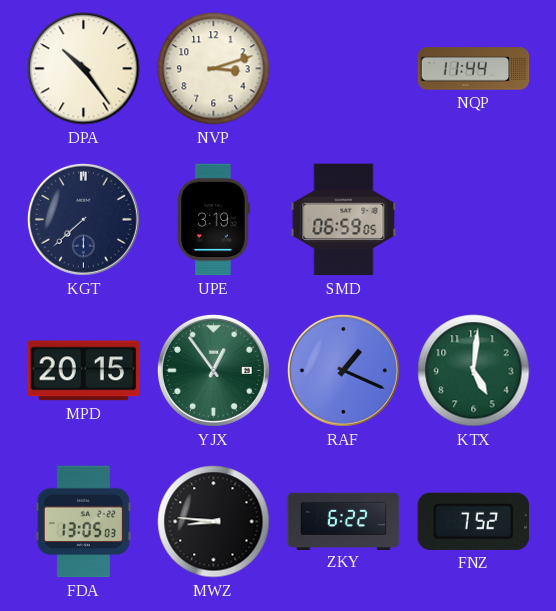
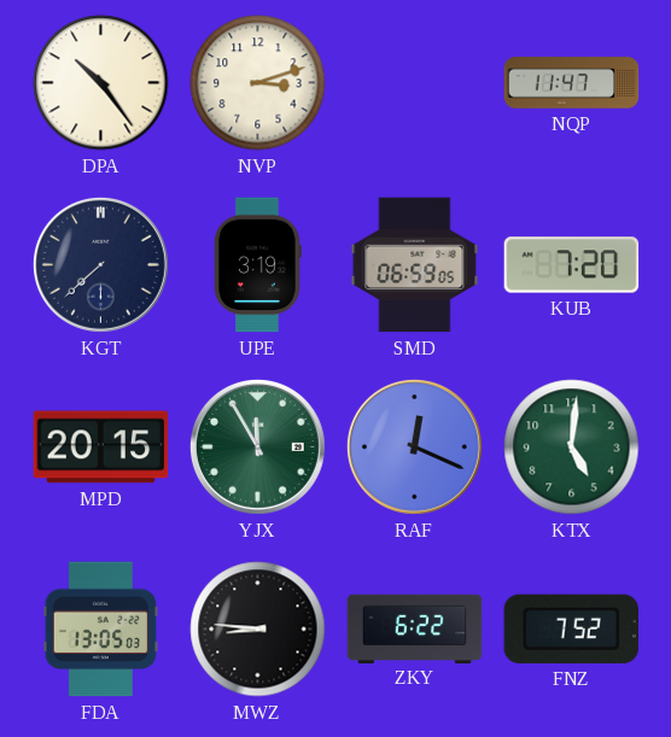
NQP: 11:44 -> 11:47
KUB: none -> 7:20
YJX: 12:54 -> 11:55
RAF: 1:19 -> 12:19
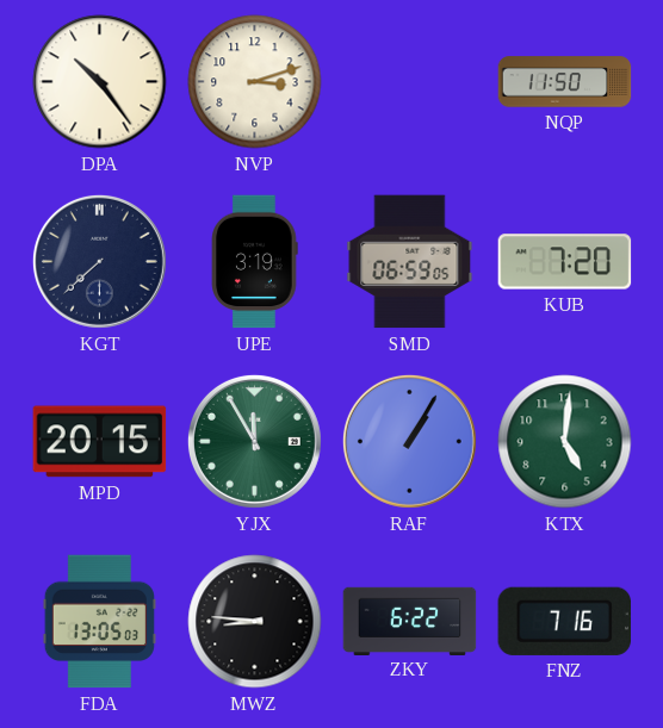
NQP: 11:47 -> 11:50
RAF: 12:19 -> 1:05
FNZ: 7:52 -> 7:16
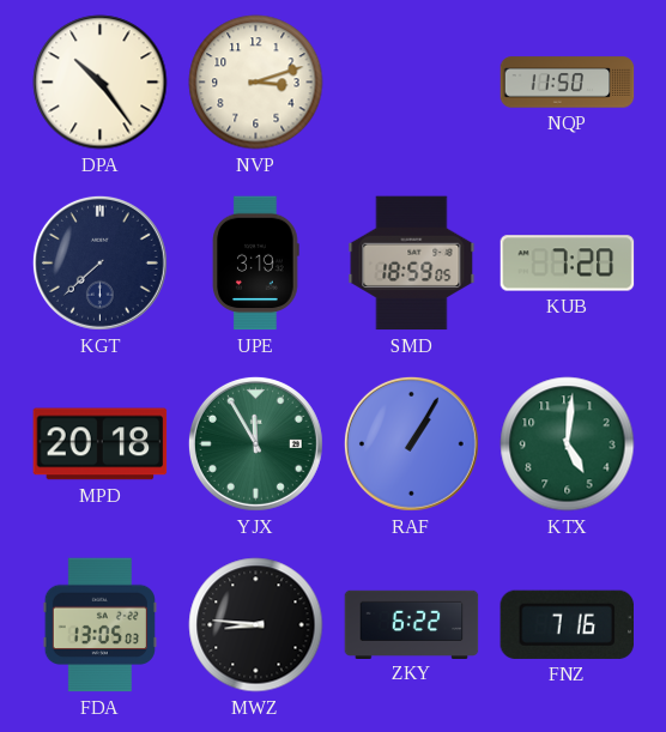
SMD: 06:59 -> 18:59
MPD: 20:15 -> 20:18
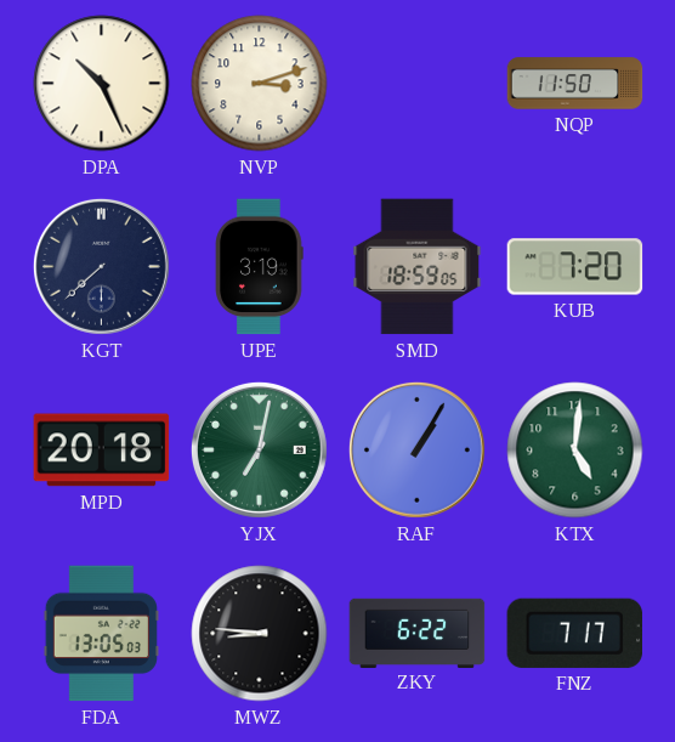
DPA: 10:24 -> 10:26
YJX: 11:55 -> 7:02
FNZ: 7:16 -> 7:17
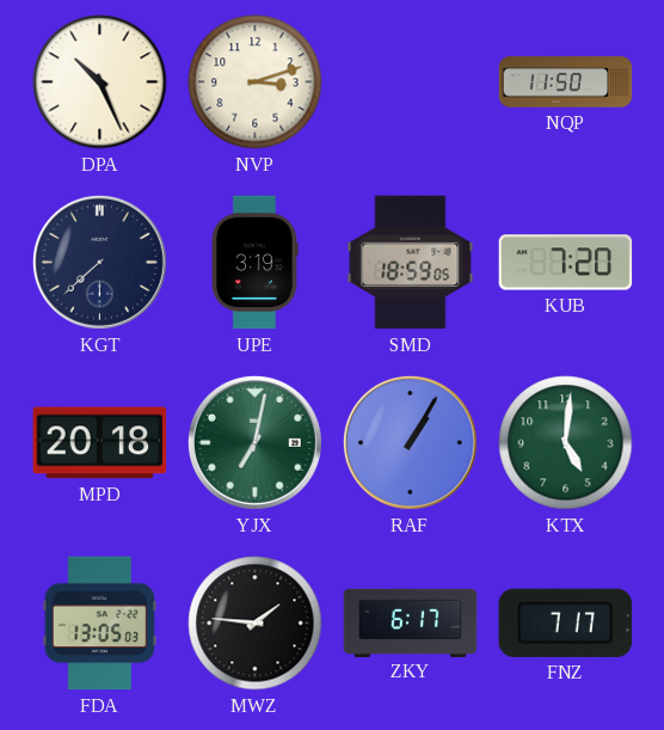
MWZ: 8:46 -> 1:46
ZKY: 6:22 -> 6:17
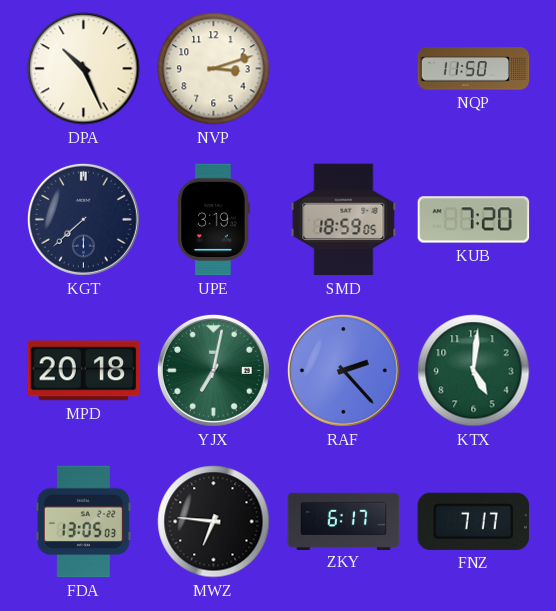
RAF: 1:05 -> 2:23
MWZ: 1:46 -> 6:46
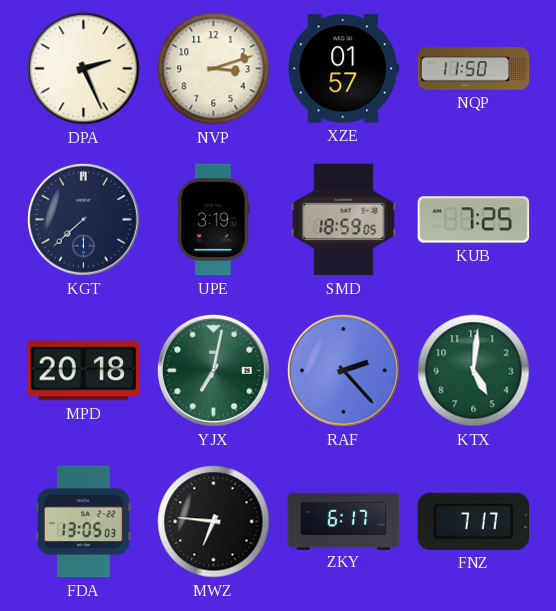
DPA: 10:26 -> 2:26
XZE: none -> 01:57
KUB: 7:20 -> 7:25
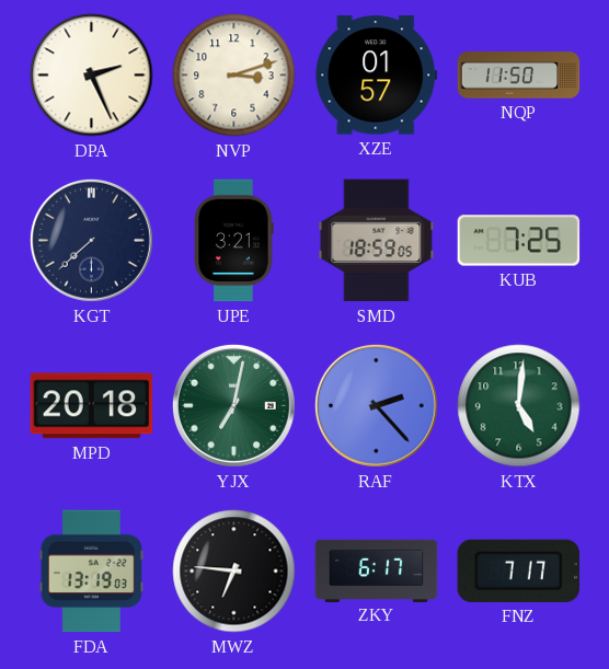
UPE: 3:19 -> 3:21
FDA: 13:05 -> 13:19
